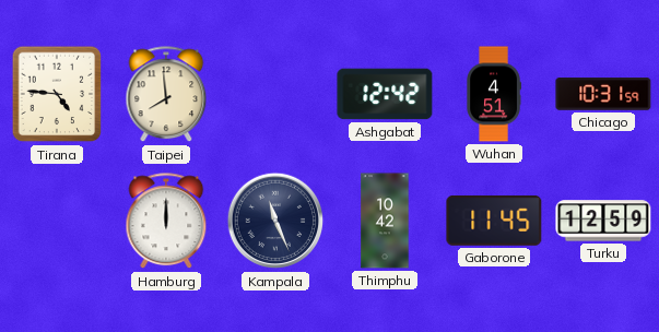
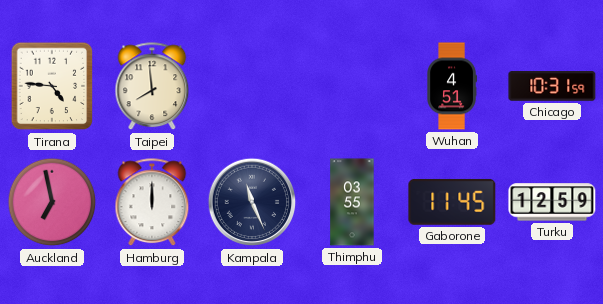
Ashgabat: 12:42 -> none
Auckland: none -> 6:58
Thimphu: 10:42 -> 03:55
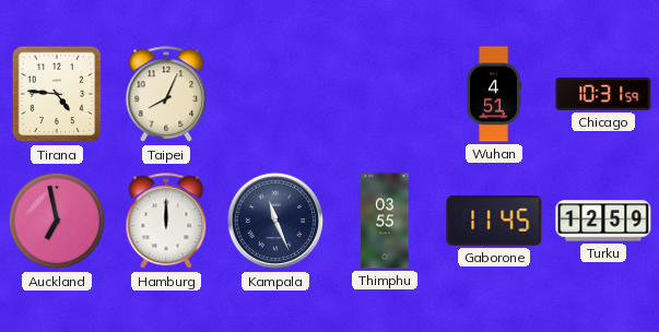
Taipei: 7:59 -> 8:04
